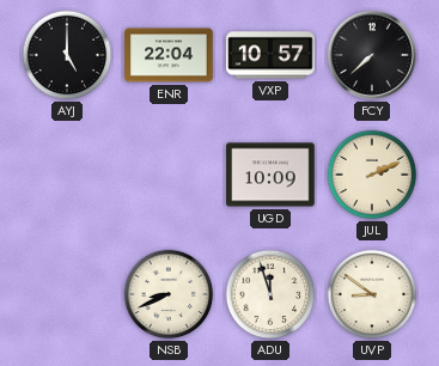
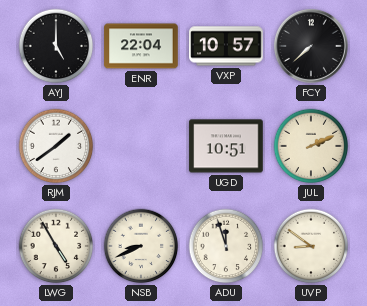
RJM: none -> 1:39
UGD: 10:09 -> 10:51
LWG: none -> 4:55
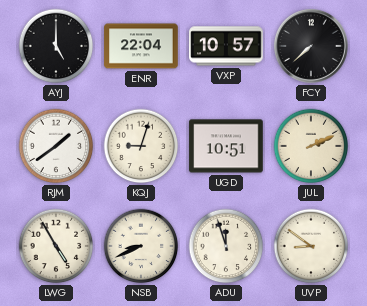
KQJ: none -> 9:03
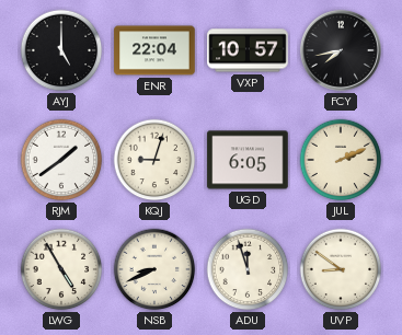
FCY: 7:38 -> 7:43
UGD: 10:51 -> 6:05
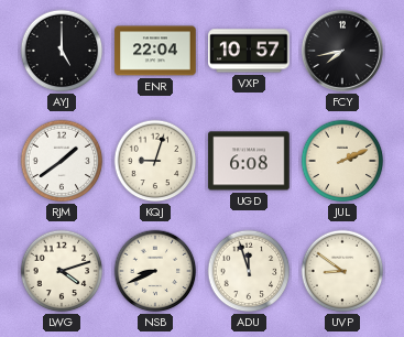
UGD: 6:05 -> 6:08
LWG: 4:55 -> 4:12
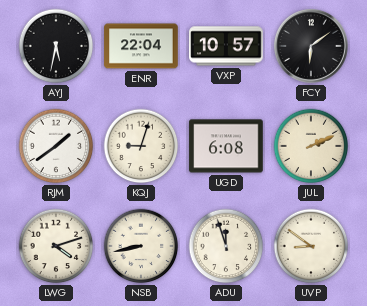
AYJ: 5:00 -> 5:32
FCY: 7:43 -> 6:09
NSB: 8:41 -> 8:43
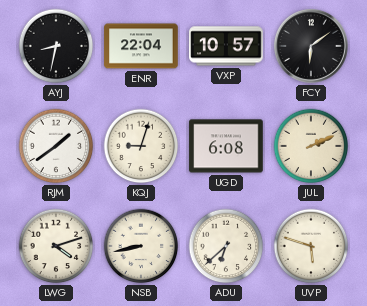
AYJ: 5:32 -> 8:32
ADU: 11:57 -> 6:38
UVP: 8:51 -> 5:48
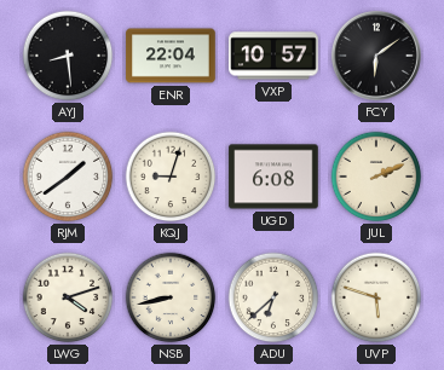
AYJ: 8:32 -> 8:29
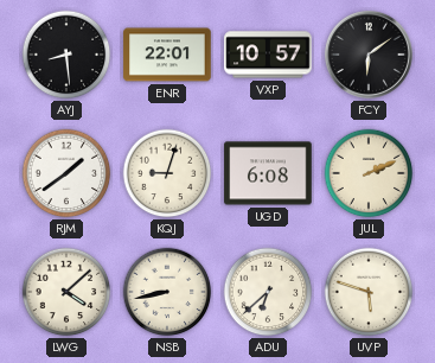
ENR: 22:04 -> 22:01
LWG: 4:12 -> 4:08
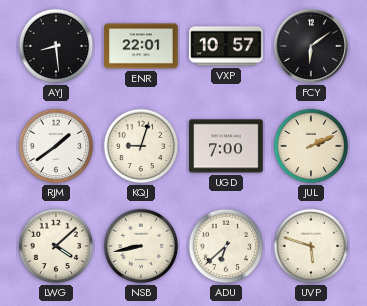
UGD: 6:08 -> 7:00
